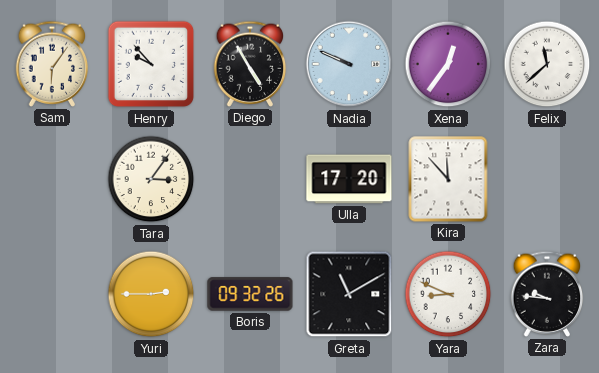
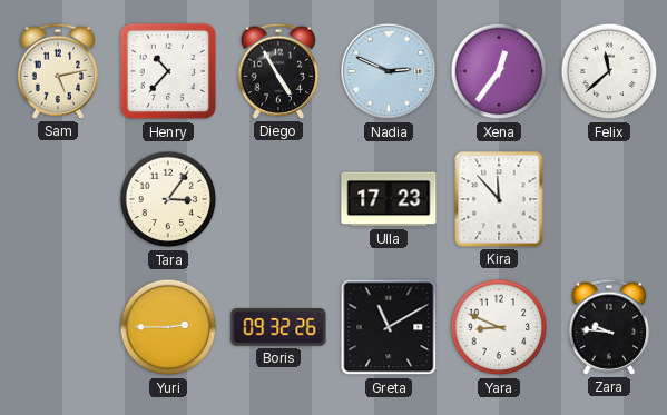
Sam: 6:06 -> 5:13
Henry: 9:53 -> 10:37
Nadia: 9:49 -> 2:49
Ulla: 17:20 -> 17:23
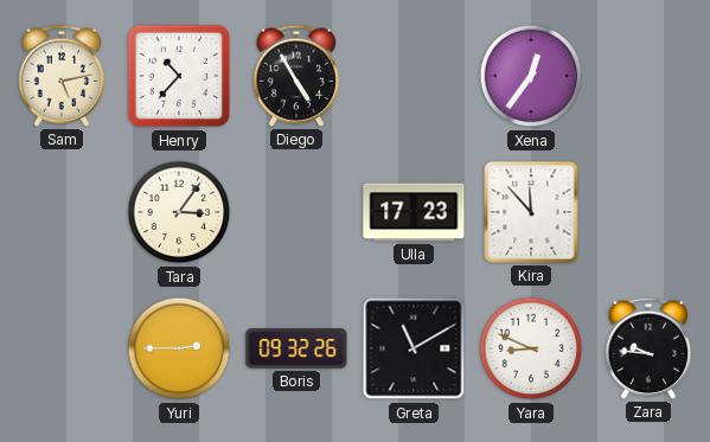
Nadia: 2:49 -> none
Felix: 11:38 -> none
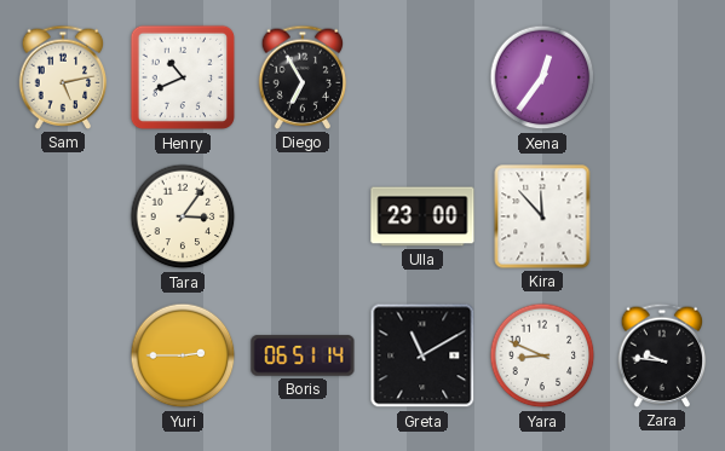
Henry: 10:37 -> 10:41
Diego: 4:55 -> 6:55
Ulla: 17:23 -> 23:00
Boris: 09:32 -> 06:51
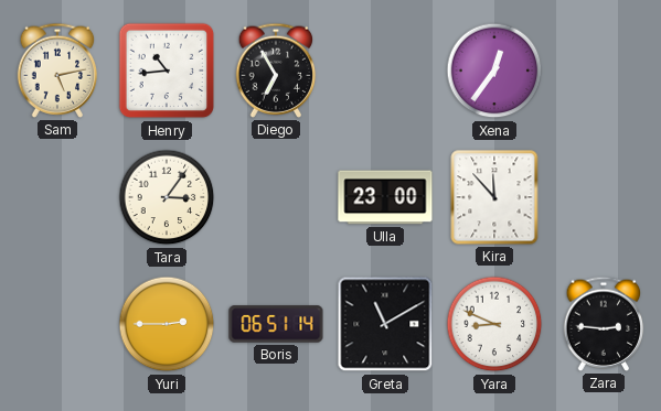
Henry: 10:41 -> 10:44
Zara: 9:46 -> 2:46
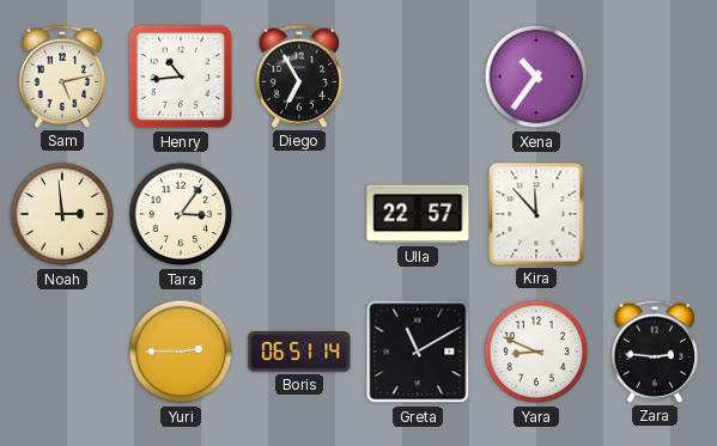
Xena: 12:36 -> 10:36
Noah: none -> 2:59
Ulla: 23:00 -> 22:57
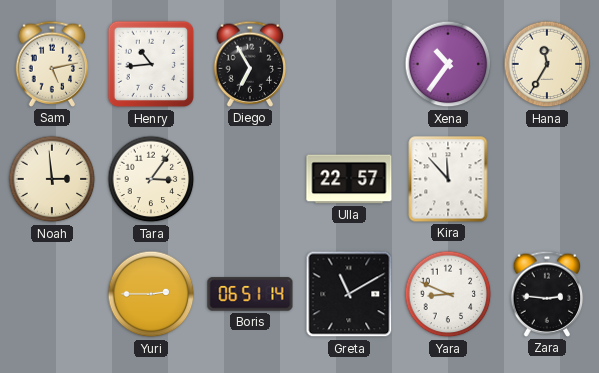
Hana: none -> 11:35
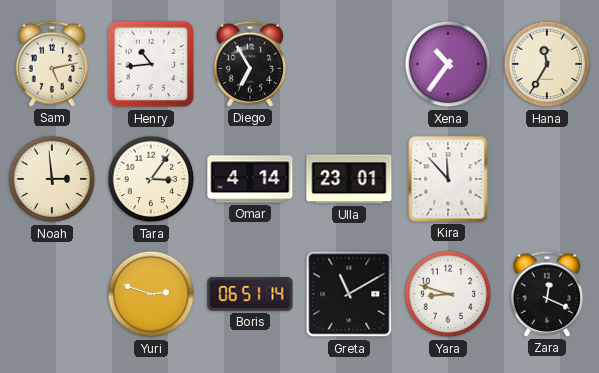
Omar: none -> 4:14
Ulla: 22:57 -> 23:01
Yuri: 2:45 -> 2:48
Yara: 8:49 -> 8:48
Zara: 2:46 -> 12:19
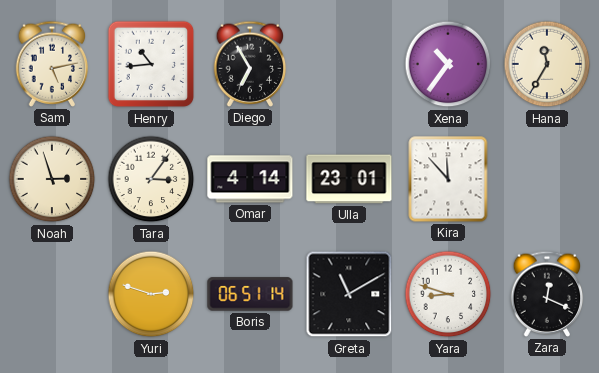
Noah: 2:59 -> 2:57
